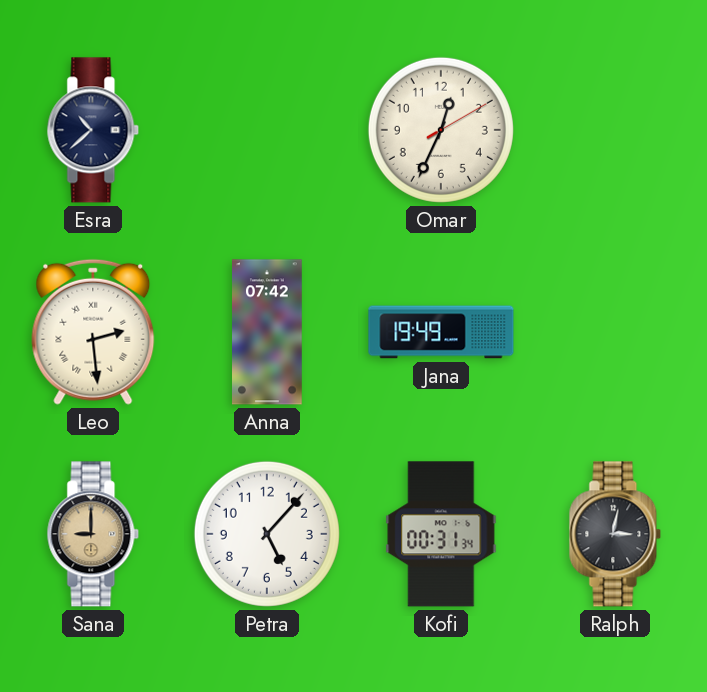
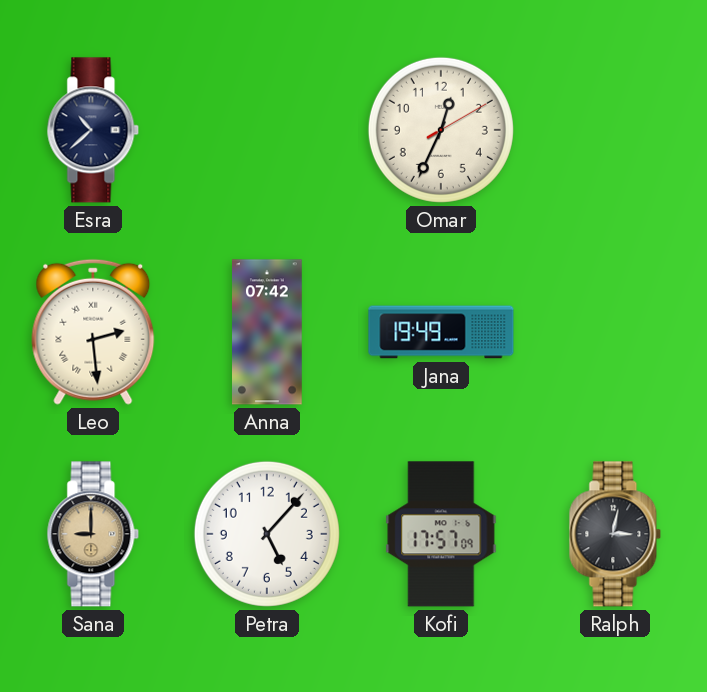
Kofi: 00:31 -> 17:57
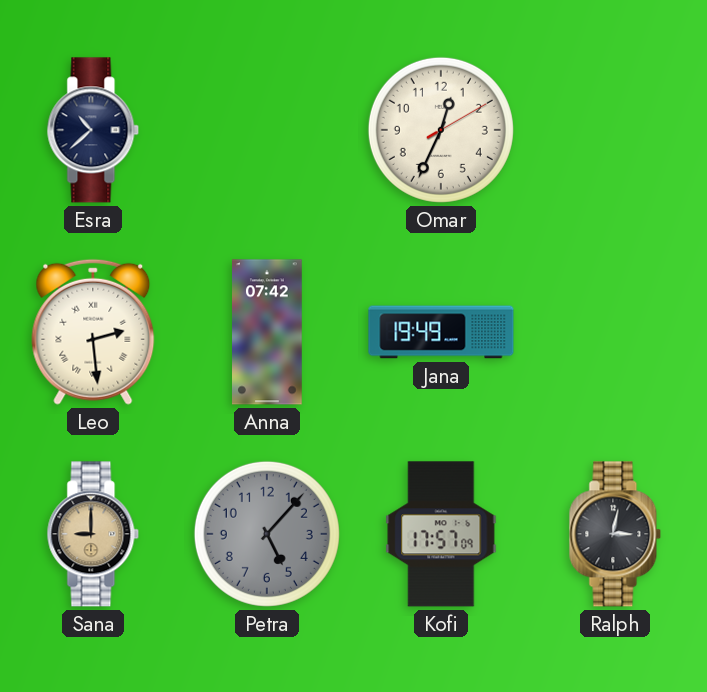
Petra dial: white -> grey
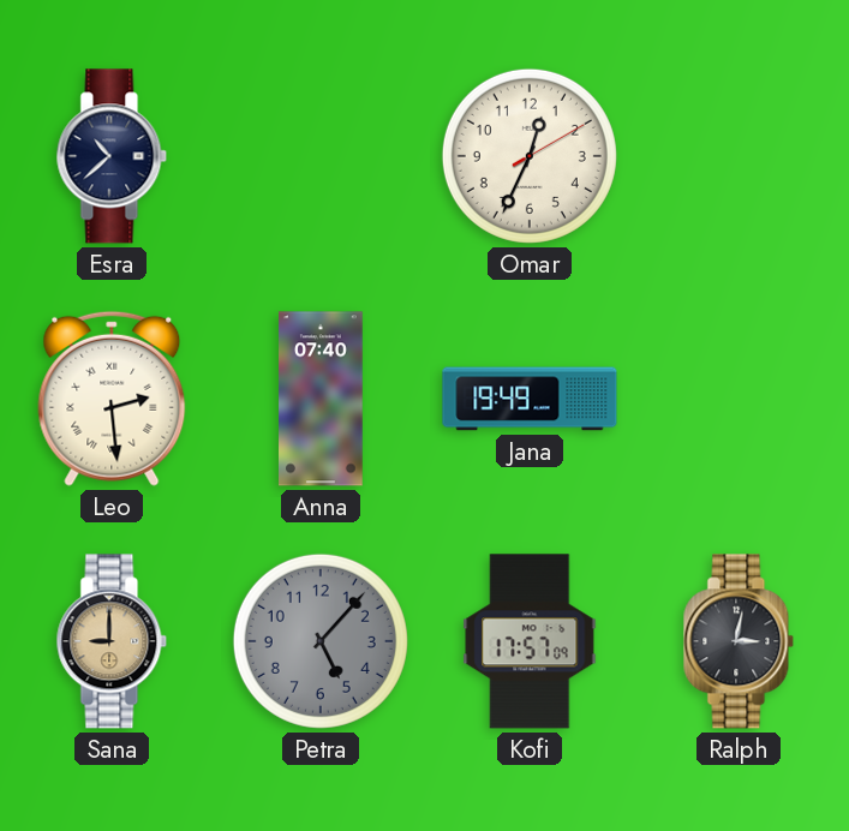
Anna: 07:42 -> 07:40
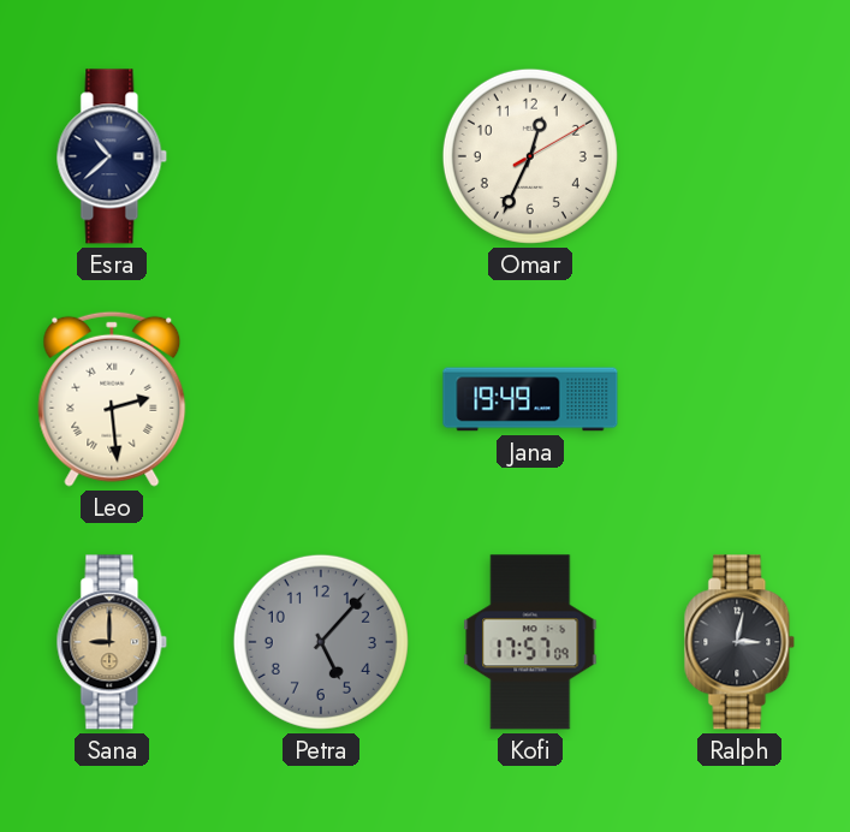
Anna: 07:40 -> none
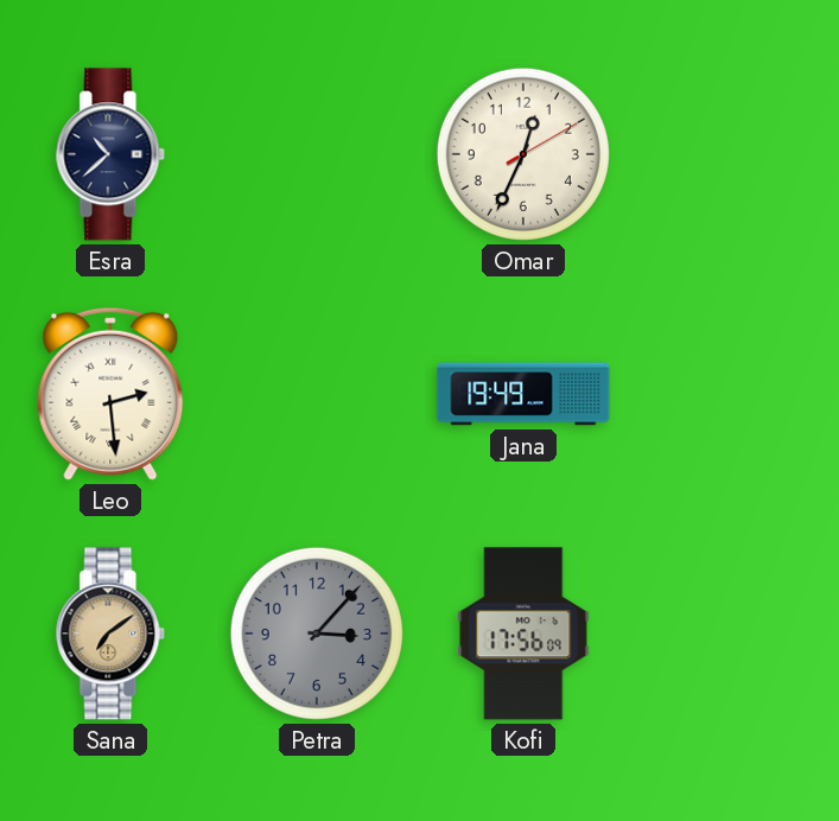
Sana: 9:00 -> 7:09
Petra: 5:07 -> 3:07
Kofi: 17:57 -> 17:56
Ralph: 3:02 -> none
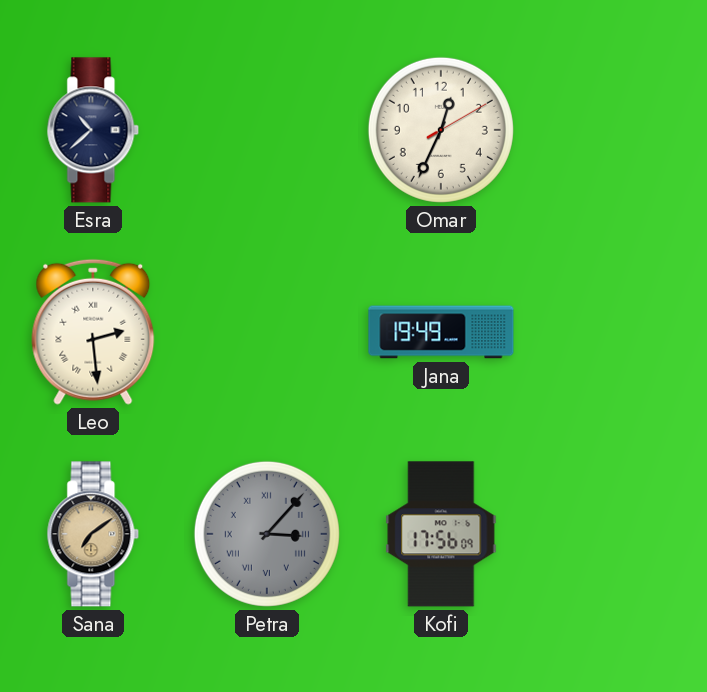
Petra numerals: Arabic -> Roman
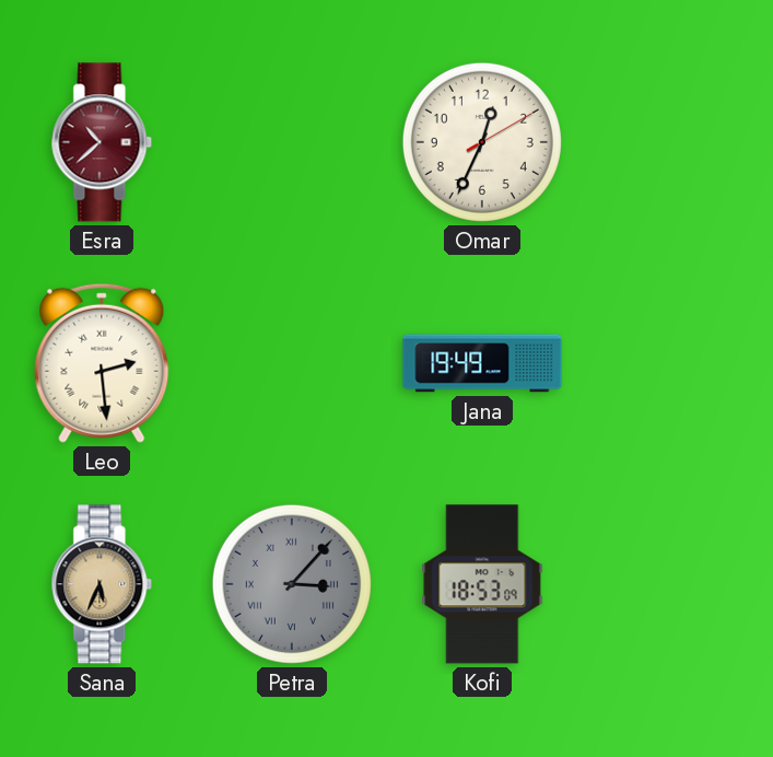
Esra dial: navy -> burgundy
Sana: 7:09 -> 5:34
Kofi: 17:56 -> 18:53
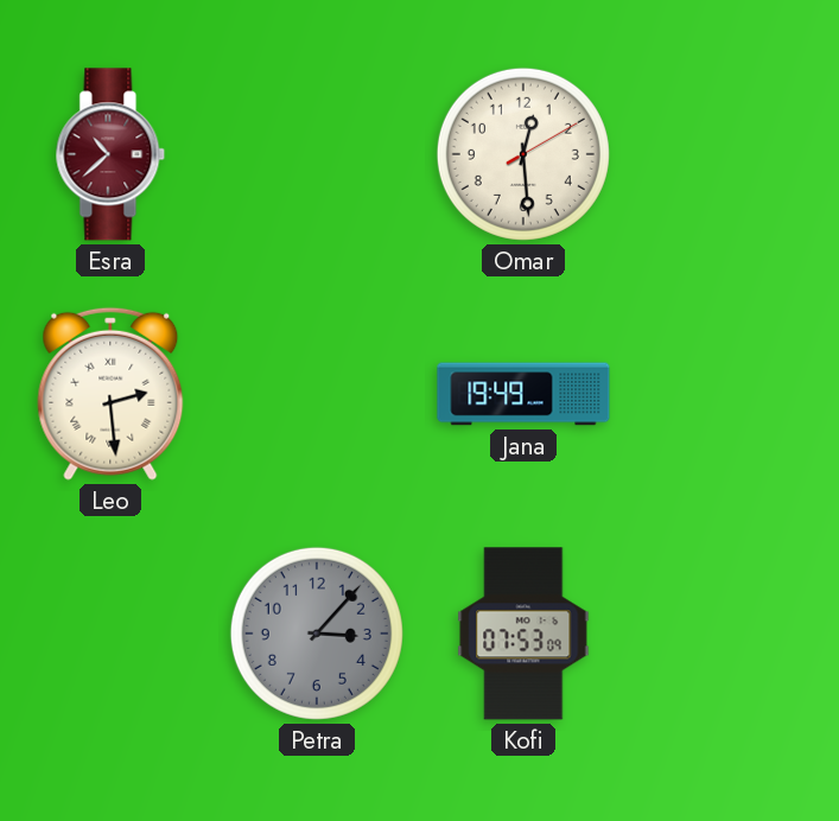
Omar: 12:34 -> 12:29
Sana: 5:34 -> none
Petra numerals: Roman -> Arabic
Kofi: 18:53 -> 07:53
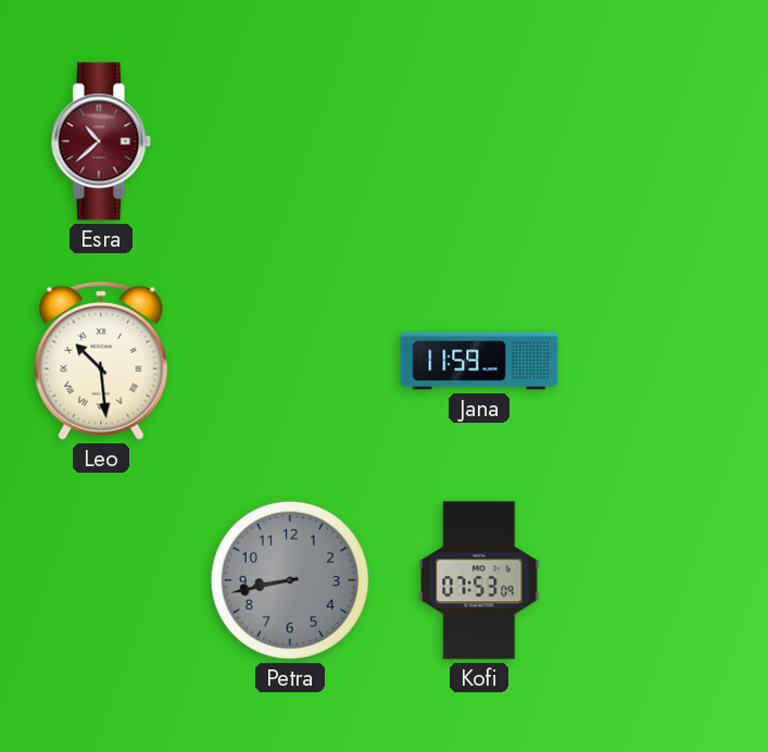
Omar: 12:29 -> none
Leo: 2:29 -> 10:29
Jana: 19:49 -> 11:59
Petra: 3:07 -> 8:43
